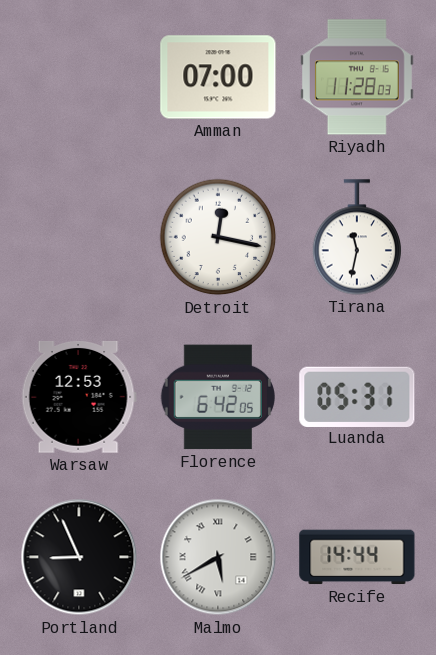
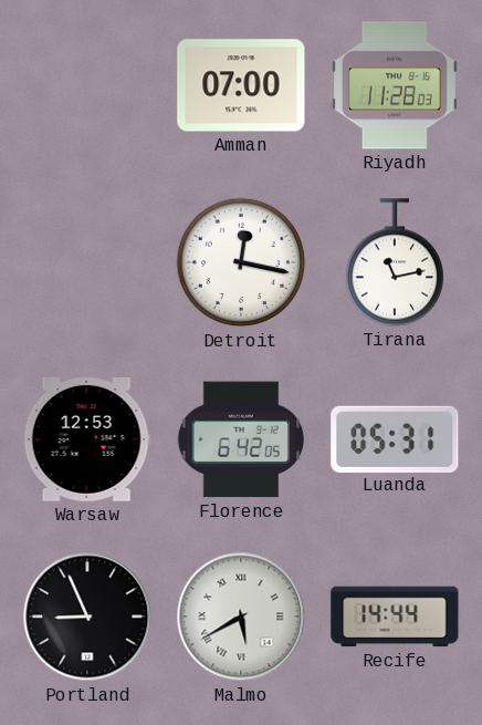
Tirana: 11:32 -> 11:13
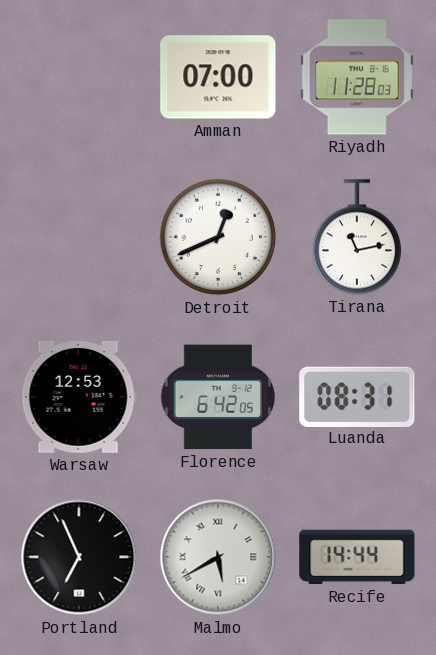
Detroit: 12:17 -> 12:41
Luanda: 05:31 -> 08:31
Portland: 8:56 -> 6:56
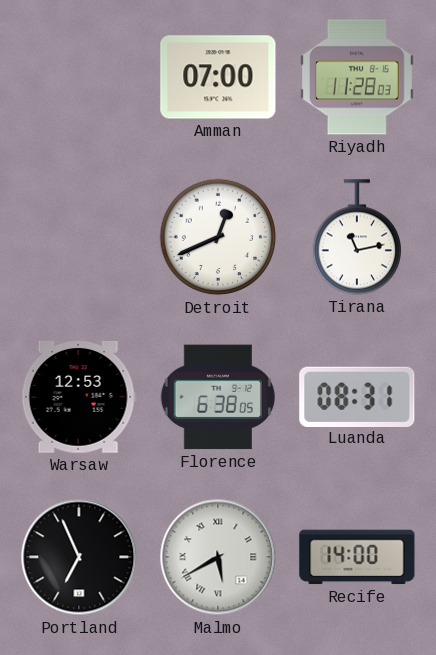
Florence: 6:42 -> 6:38
Recife: 14:44 -> 14:00
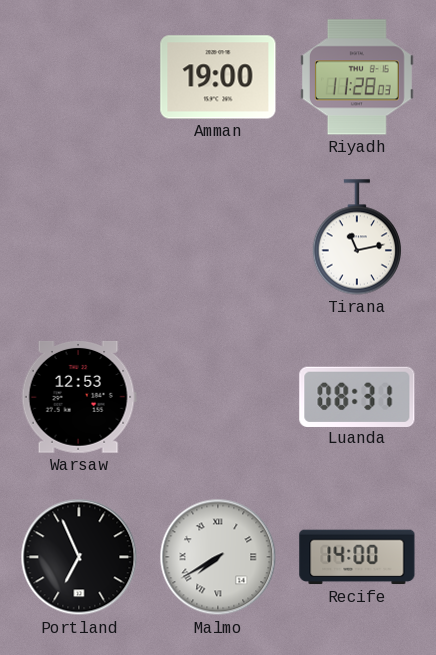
Amman: 07:00 -> 19:00
Detroit: 12:41 -> none
Florence: 6:38 -> none
Malmo: 5:40 -> 7:40
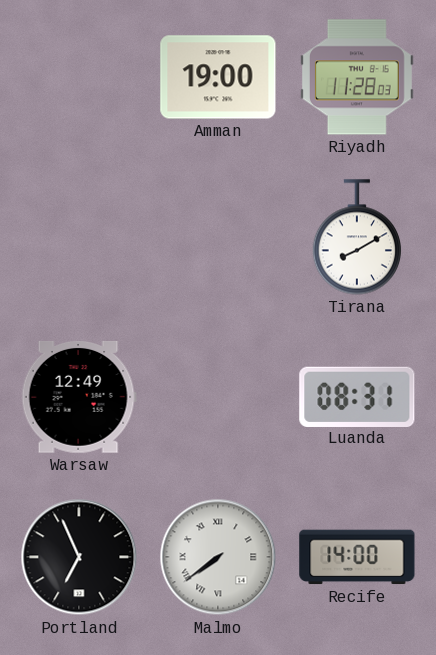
Tirana: 11:13 -> 8:10
Warsaw: 12:53 -> 12:49
Malmo: 7:40 -> 7:39
